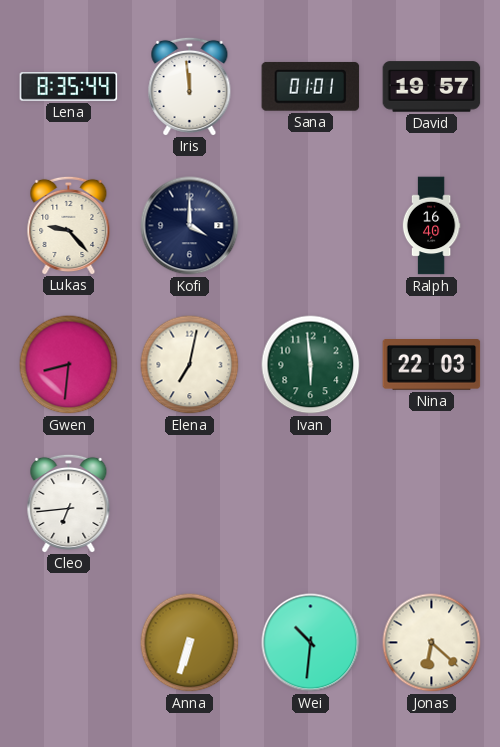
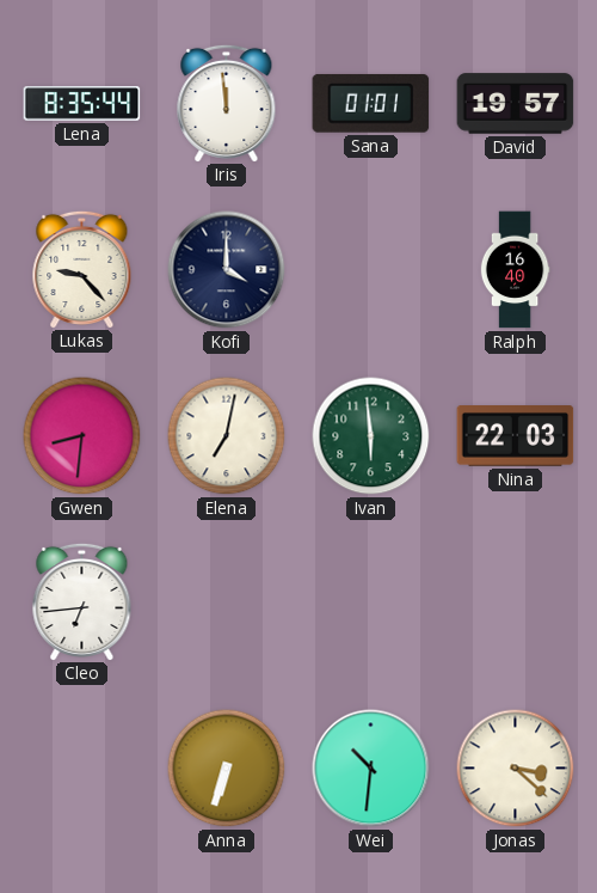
Jonas: 6:22 -> 3:22
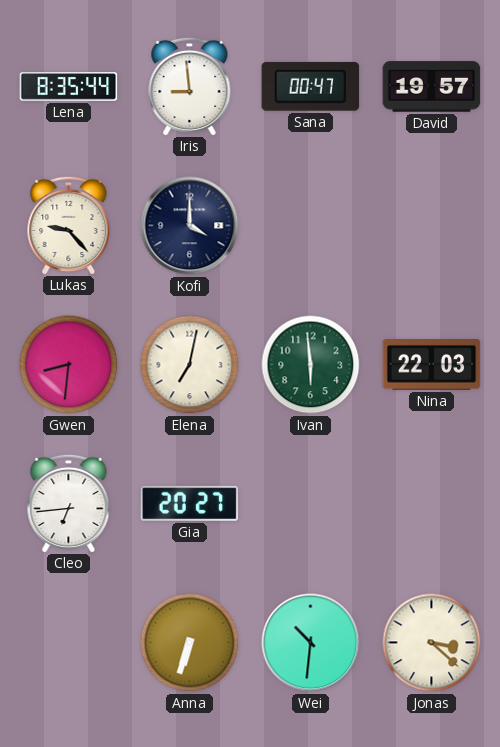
Iris: 11:59 -> 8:59
Sana: 01:01 -> 00:47
Ralph: 16:40 -> none
Gia: none -> 20:27
